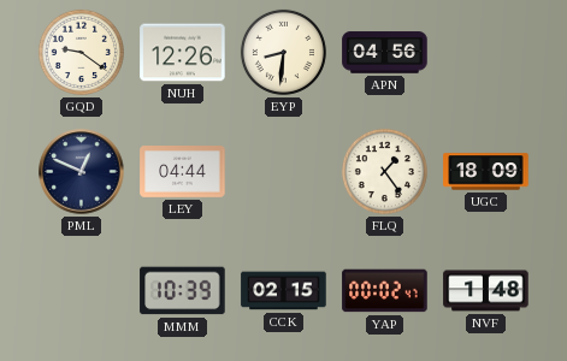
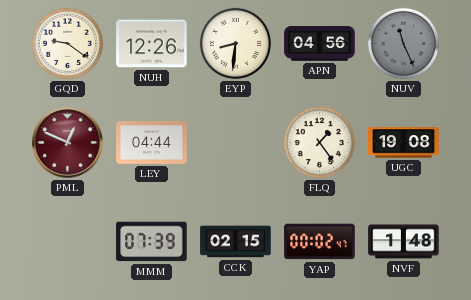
NUV: none -> 11:26
PML dial: navy -> burgundy
UGC: 18:09 -> 19:08
MMM: 10:39 -> 07:39
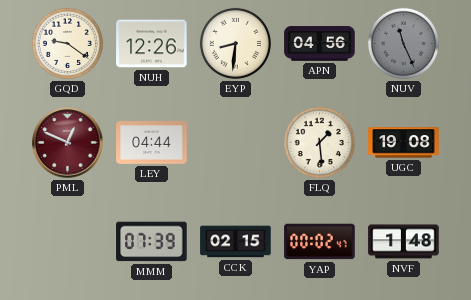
FLQ: 1:24 -> 1:29
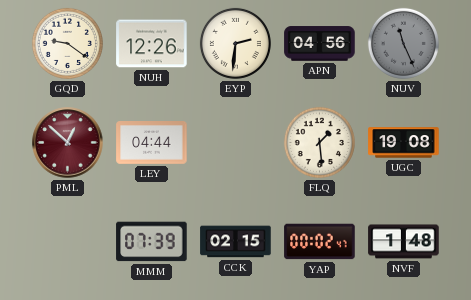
EYP: 8:31 -> 2:31
PML: 12:49 -> 12:52
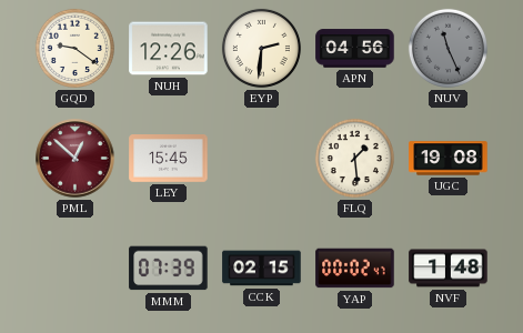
LEY: 04:44 -> 15:45
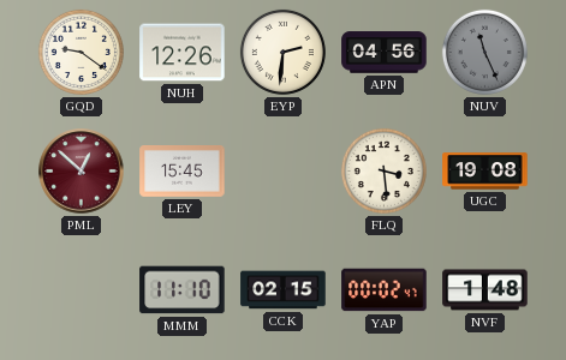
FLQ: 1:29 -> 3:29
MMM: 07:39 -> 11:10
